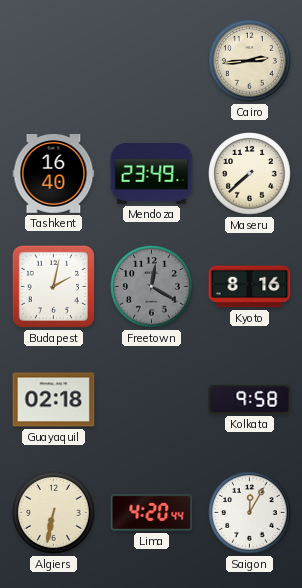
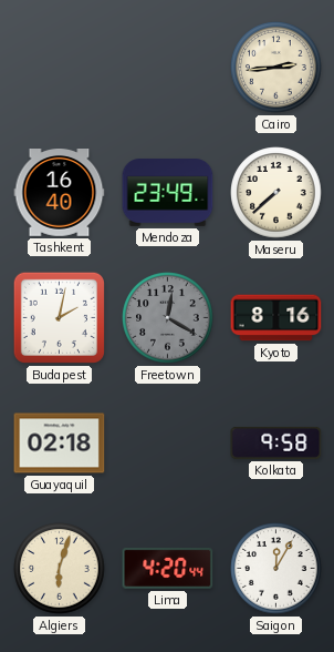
Algiers: 6:32 -> 6:03
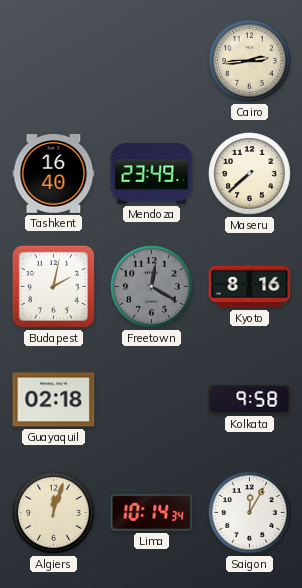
Algiers: 6:03 -> 12:03
Lima: 4:20 -> 10:14
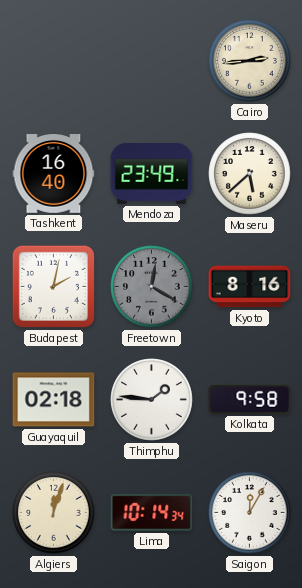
Maseru: 7:38 -> 5:38
Thimphu: none -> 1:46
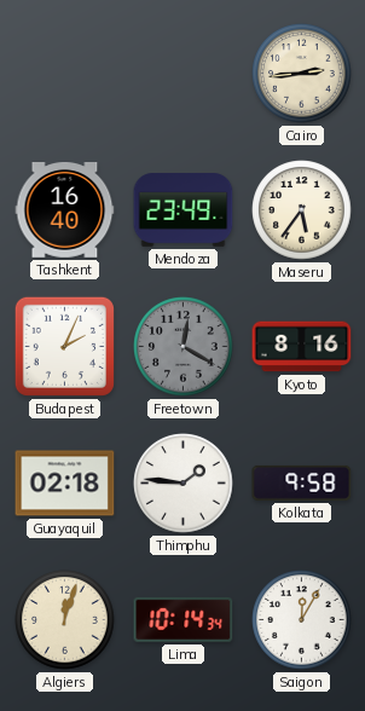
Maseru: 5:38 -> 5:36
Budapest: 2:02 -> 2:04
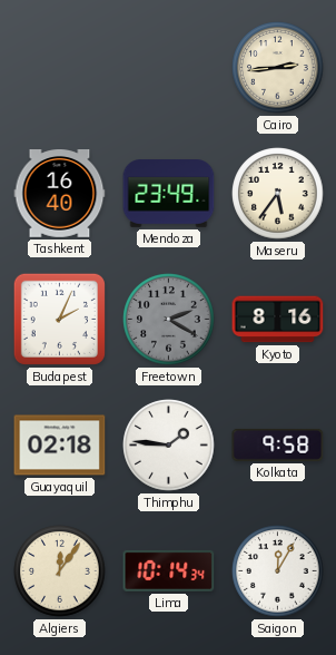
Freetown: 12:20 -> 2:20
Algiers: 12:03 -> 12:06
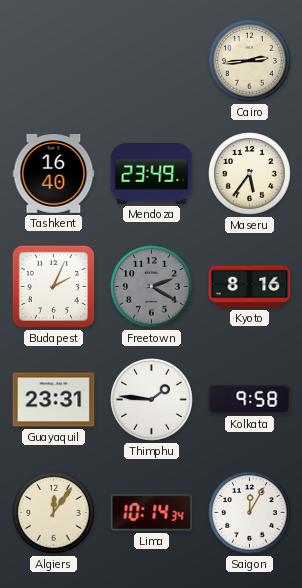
Guayaquil: 02:18 -> 23:31
